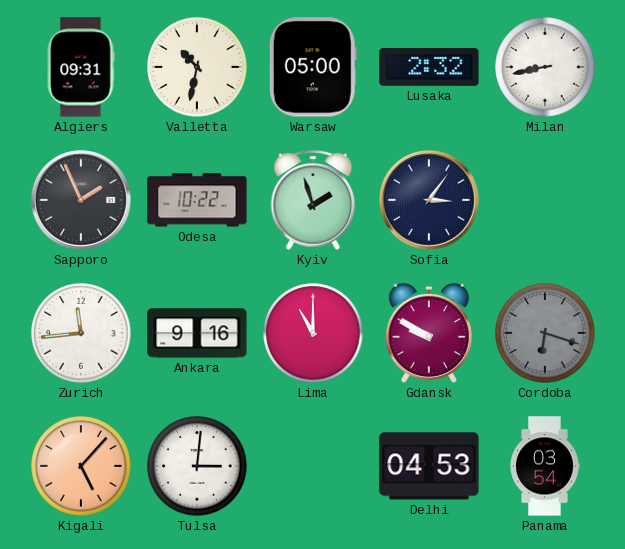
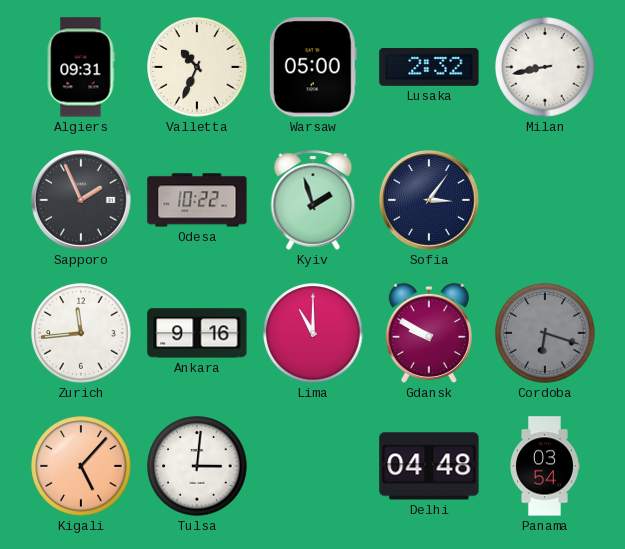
Valletta: 10:32 -> 10:34
Delhi: 04:53 -> 04:48
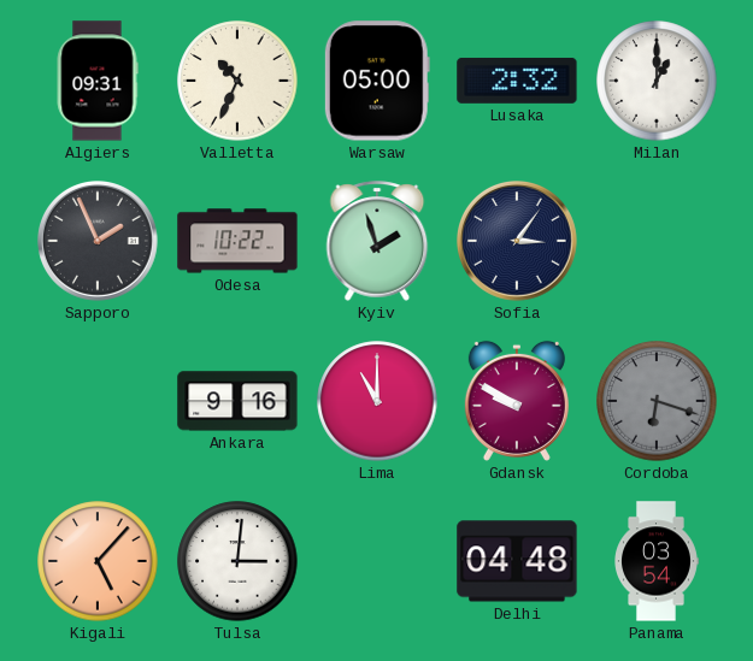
Milan: 8:43 -> 1:00
Zurich: 11:44 -> none
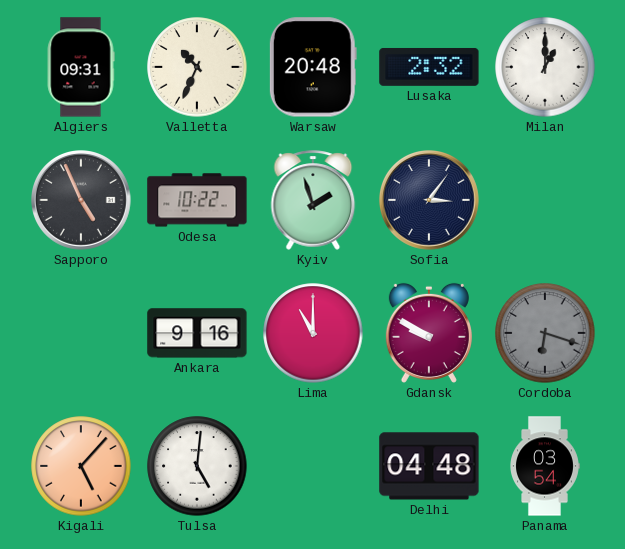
Warsaw: 05:00 -> 20:48
Sapporo: 1:56 -> 4:56
Tulsa: 3:01 -> 5:01
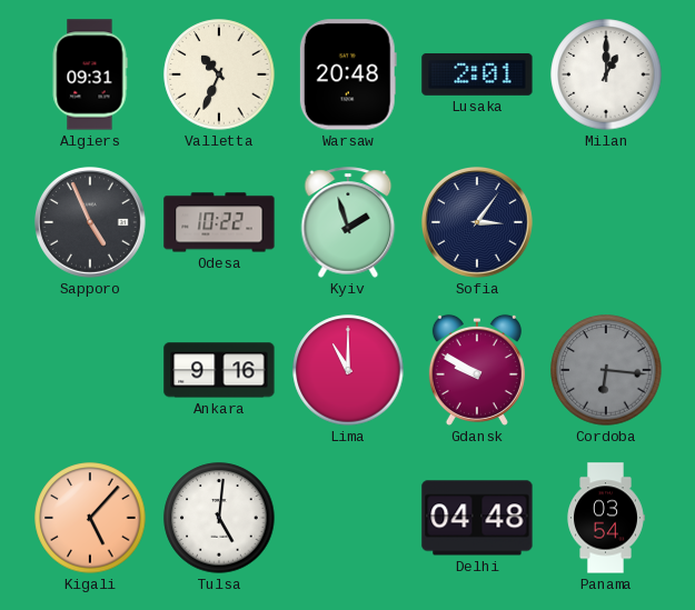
Lusaka: 2:32 -> 2:01
Cordoba: 6:18 -> 6:16
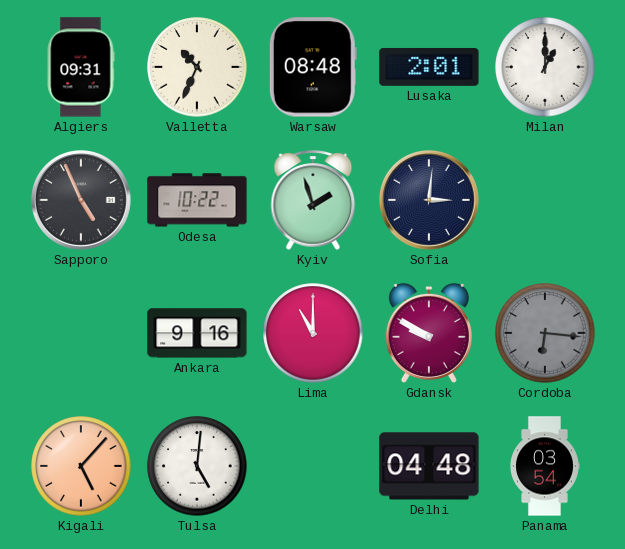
Warsaw: 20:48 -> 08:48
Sofia: 3:06 -> 3:01
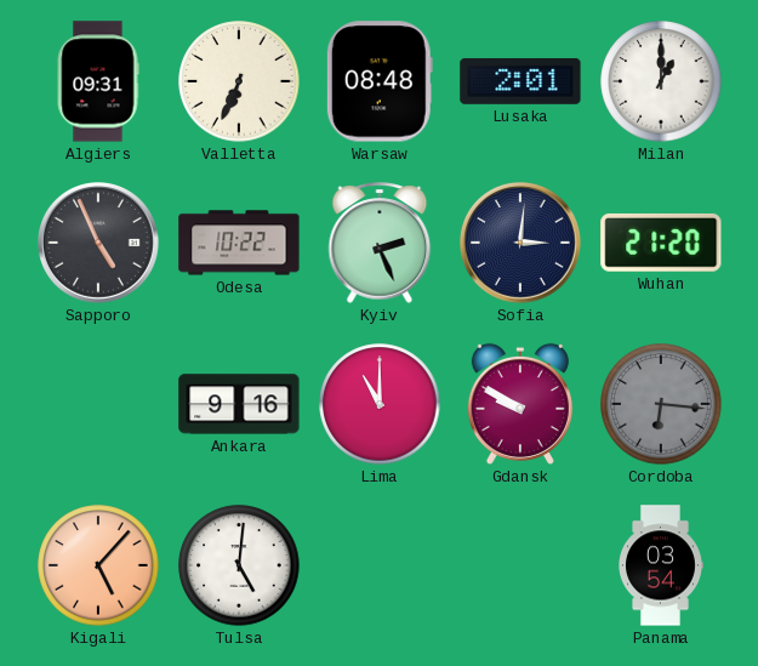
Valletta: 10:34 -> 6:34
Kyiv: 1:57 -> 2:26
Wuhan: none -> 21:20
Delhi: 04:48 -> none
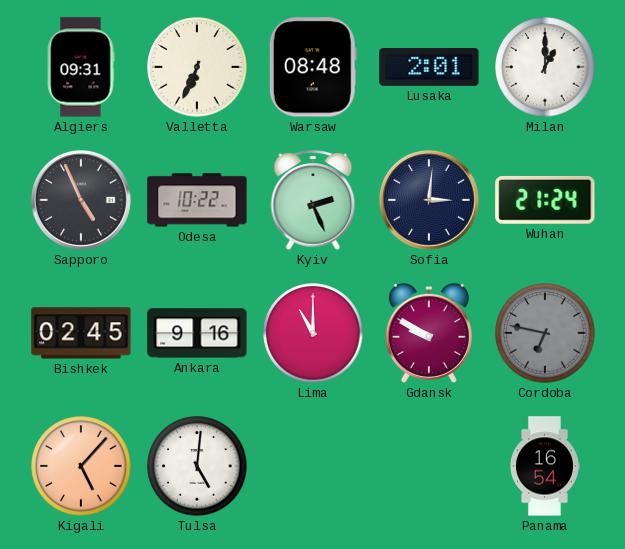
Wuhan: 21:20 -> 21:24
Bishkek: none -> 02:45
Cordoba: 6:16 -> 6:47
Panama: 03:54 -> 16:54
